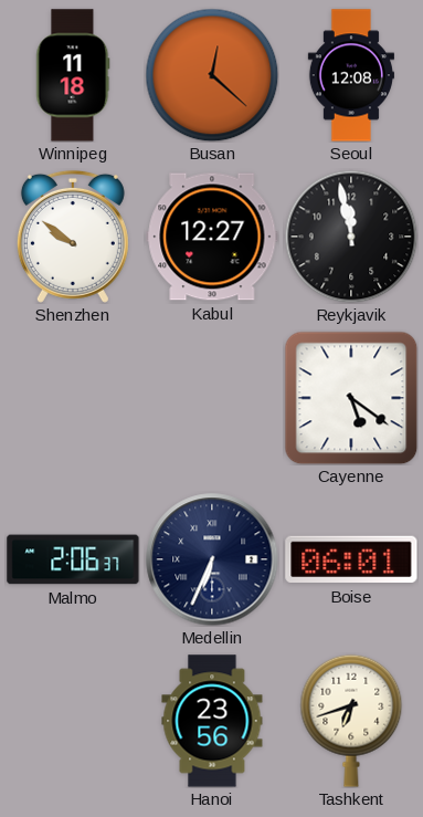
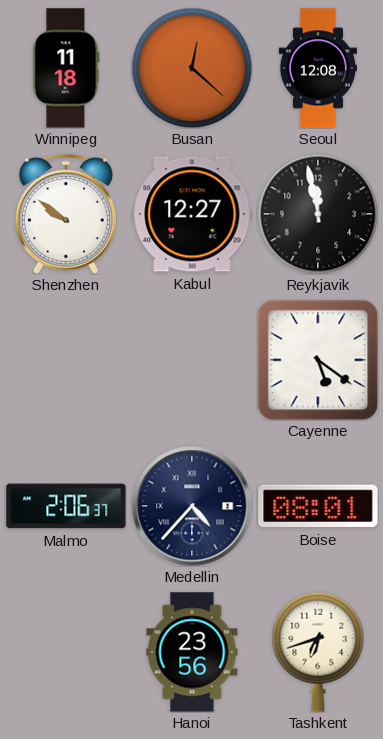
Medellin: 6:34 -> 4:37
Boise: 06:01 -> 08:01
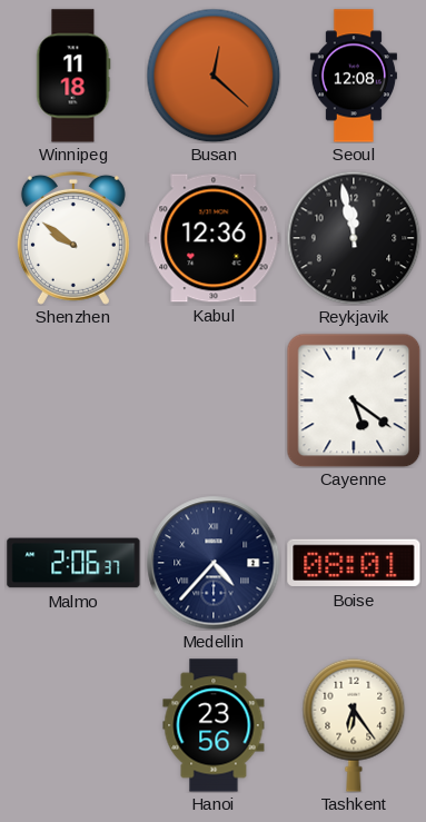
Kabul: 12:27 -> 12:36
Tashkent: 6:42 -> 6:24
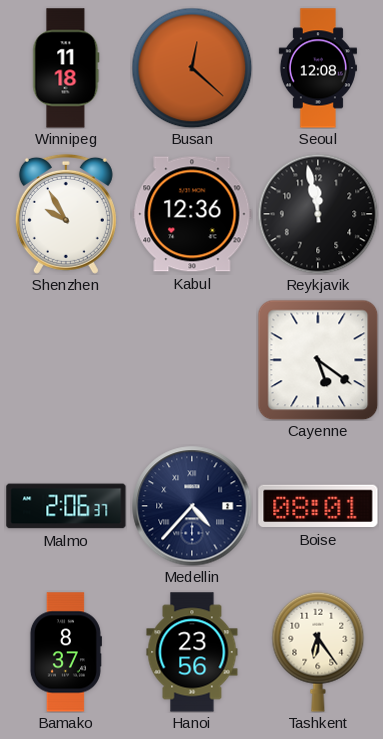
Shenzhen: 9:51 -> 9:55
Bamako: none -> 8:37
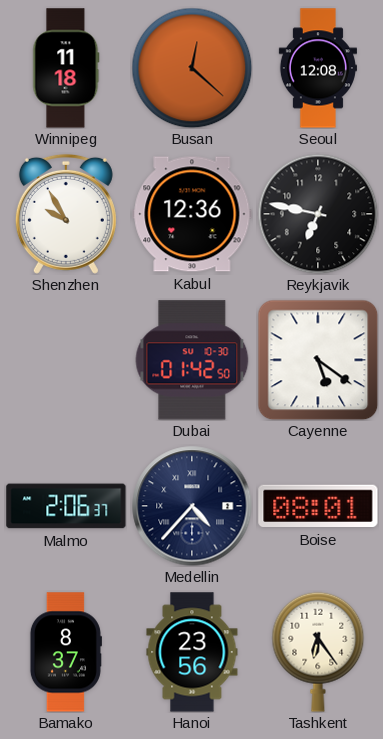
Reykjavik: 11:58 -> 6:47
Dubai: none -> 01:42
